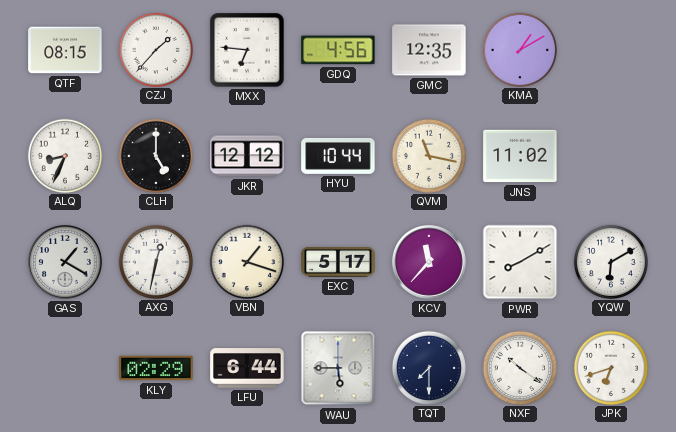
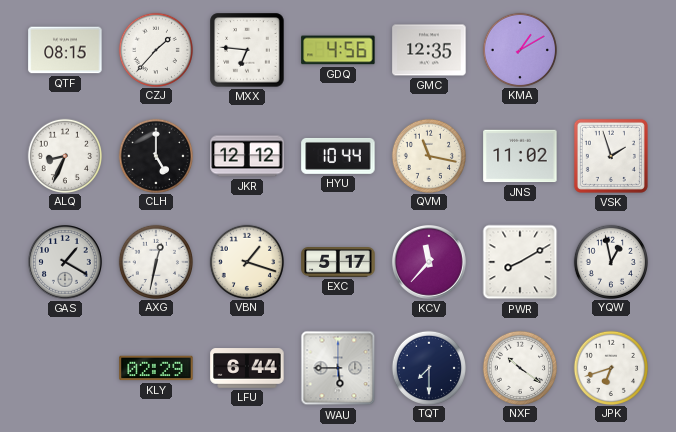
VSK: none -> 1:57
YQW: 6:10 -> 12:58
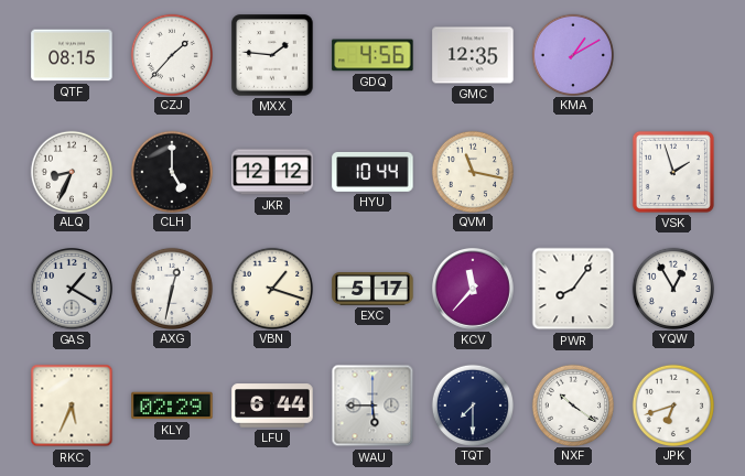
MXX: 6:46 -> 1:46
JNS: 11:02 -> none
PWR: 8:10 -> 8:06
YQW: 12:58 -> 12:55
RKC: none -> 5:34
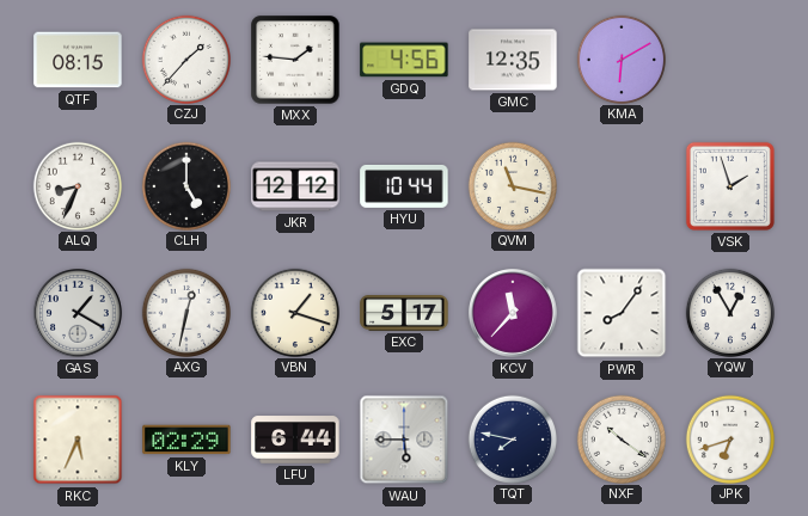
KMA: 1:10 -> 6:10
TQT: 7:30 -> 7:47
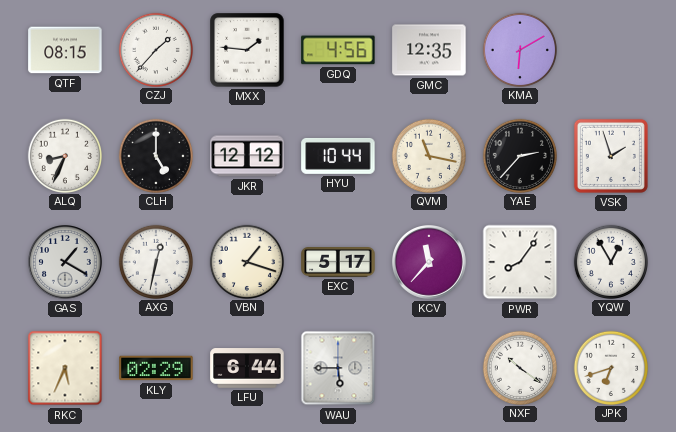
YAE: none -> 2:37
TQT: 7:47 -> none
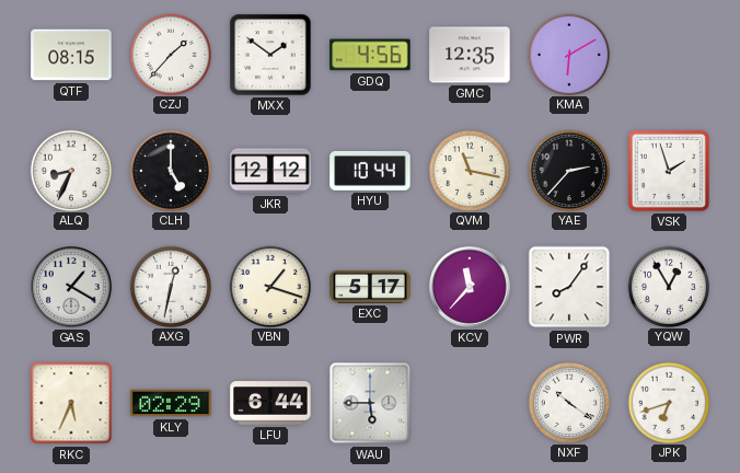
MXX: 1:46 -> 1:51
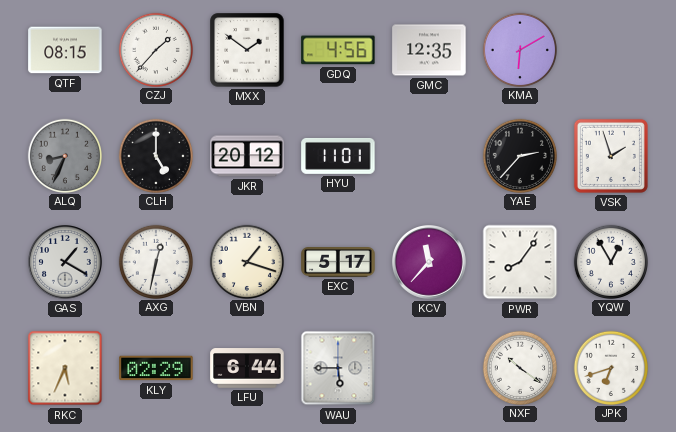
ALQ dial: white -> grey
JKR: 12:12 -> 20:12
HYU: 10:44 -> 11:01
QVM: 11:17 -> none
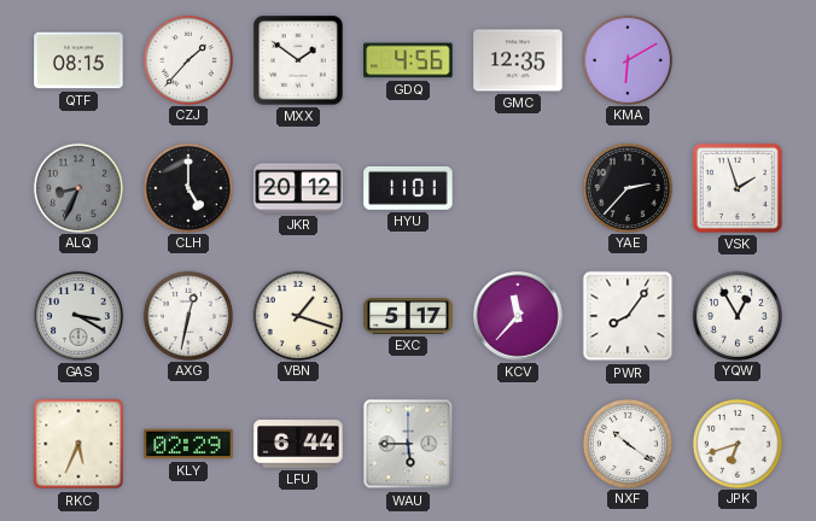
GAS: 1:20 -> 3:20
